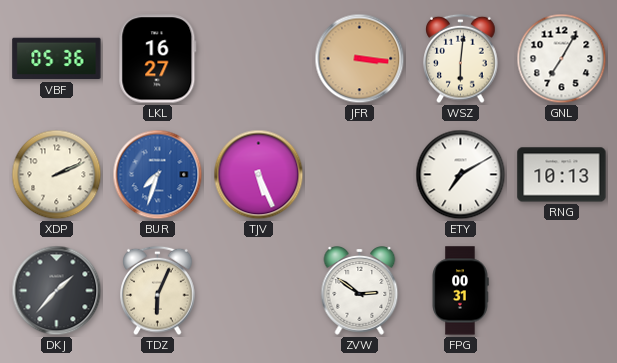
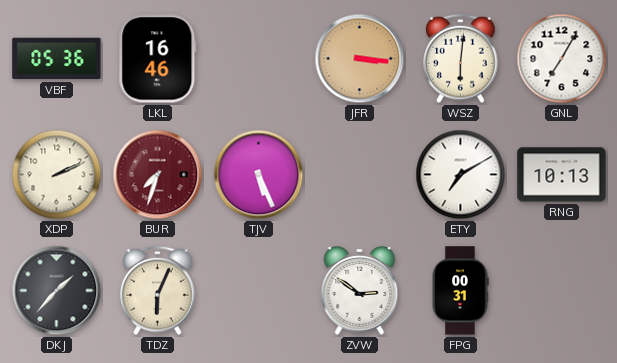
LKL: 16:27 -> 16:46
BUR dial: blue -> burgundy
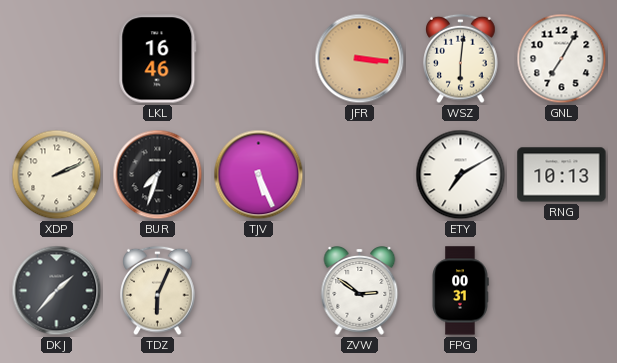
VBF: 05:36 -> none
BUR dial: burgundy -> black
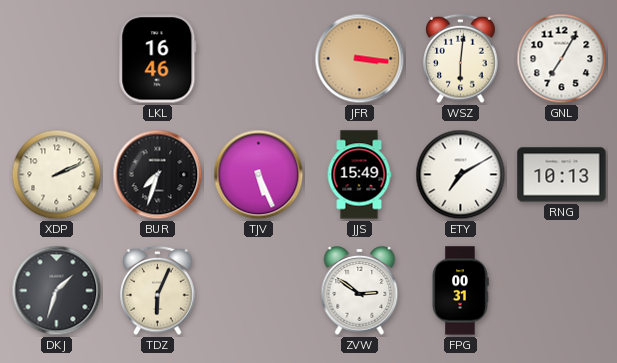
JJS: none -> 15:49
DKJ: 1:37 -> 1:33
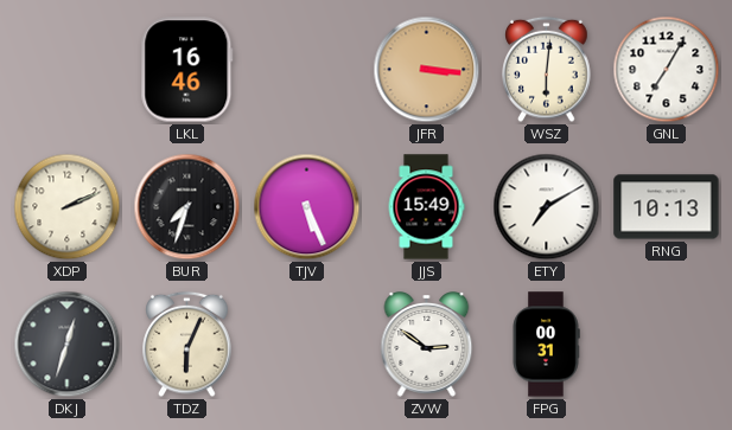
DKJ: 1:33 -> 12:33
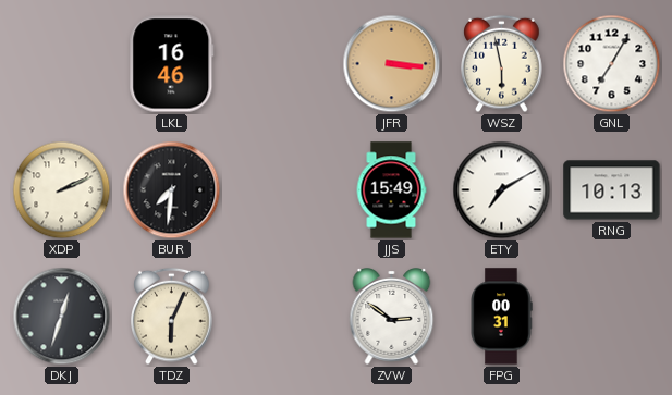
WSZ: 6:01 -> 5:58
BUR: 7:33 -> 7:31
TJV: 5:26 -> none
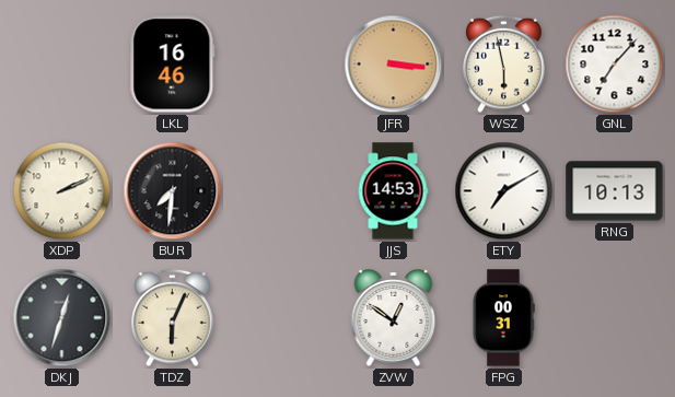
GNL: 7:05 -> 7:07
JJS: 15:49 -> 14:53
ZVW: 2:51 -> 12:51
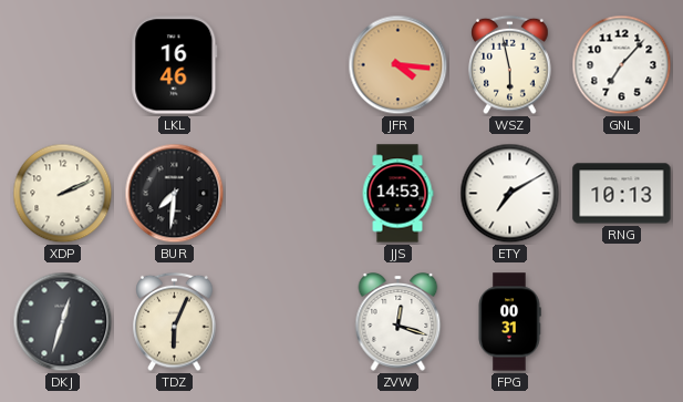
JFR: 3:16 -> 4:16
ZVW: 12:51 -> 12:18
